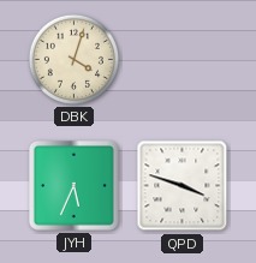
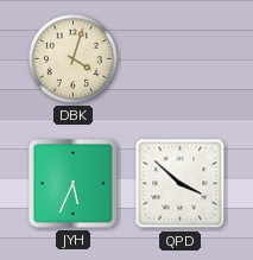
QPD: 3:48 -> 3:52
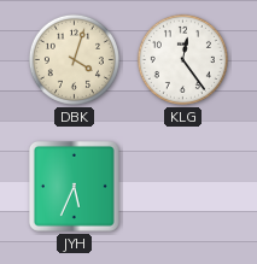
KLG: none -> 12:24
QPD: 3:52 -> none
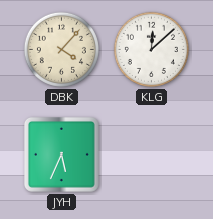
DBK: 4:03 -> 4:07
KLG: 12:24 -> 12:08
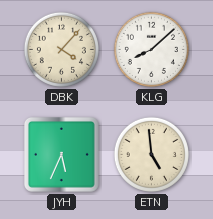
KLG: 12:08 -> 8:08
ETN: none -> 4:59
